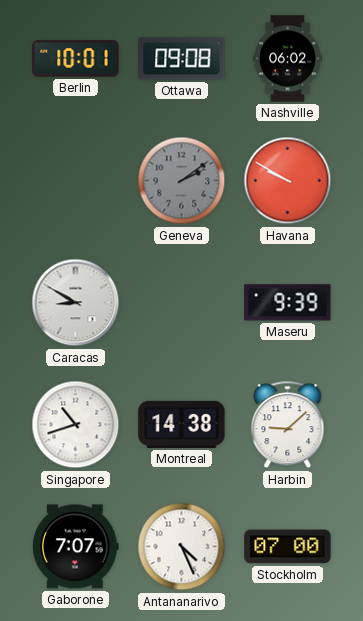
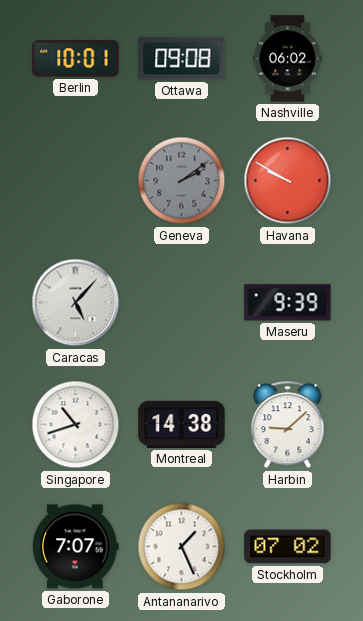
Caracas: 8:50 -> 5:07
Antananarivo: 4:26 -> 1:26
Stockholm: 07:00 -> 07:02
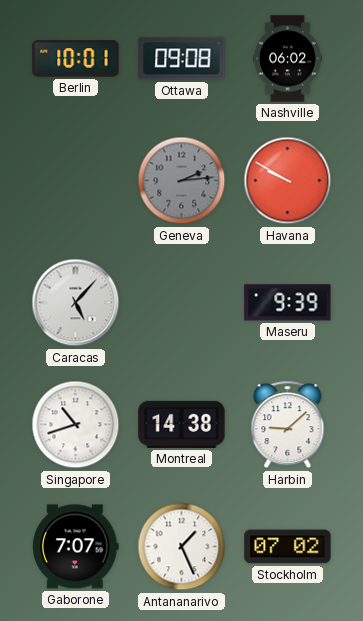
Geneva: 2:09 -> 2:14
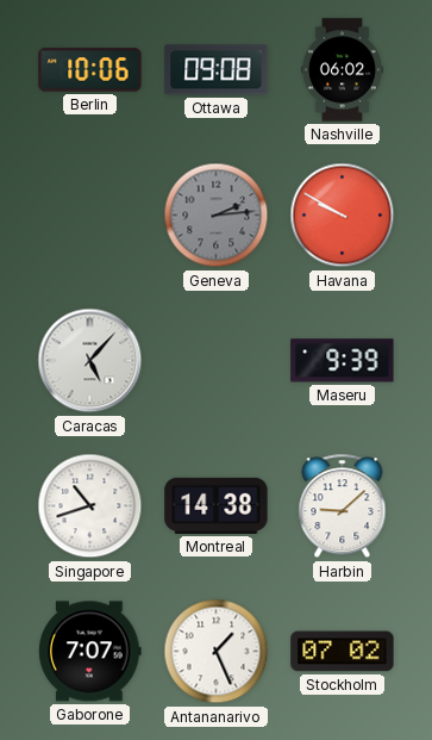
Berlin: 10:01 -> 10:06
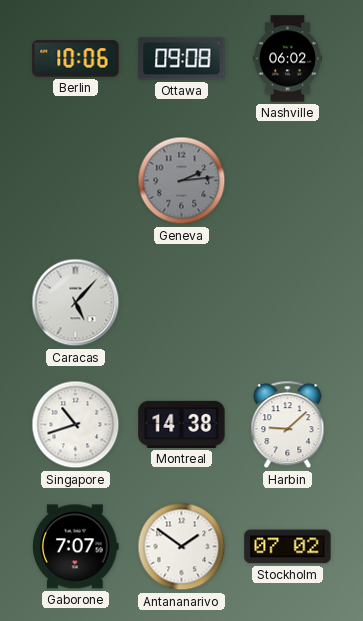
Havana: 9:50 -> none
Maseru: 9:39 -> none
Antananarivo: 1:26 -> 1:51
